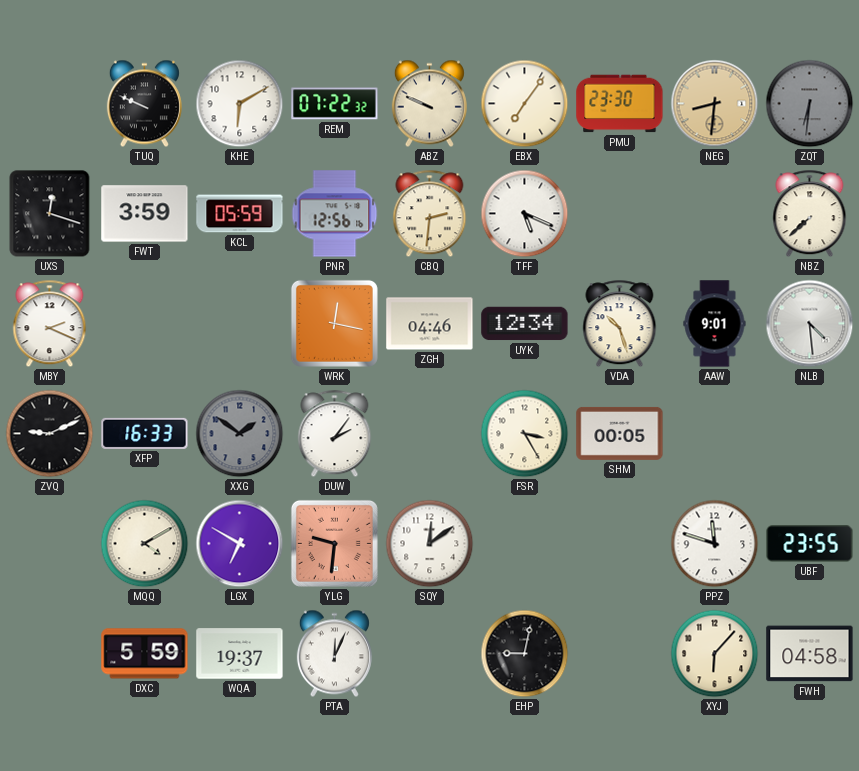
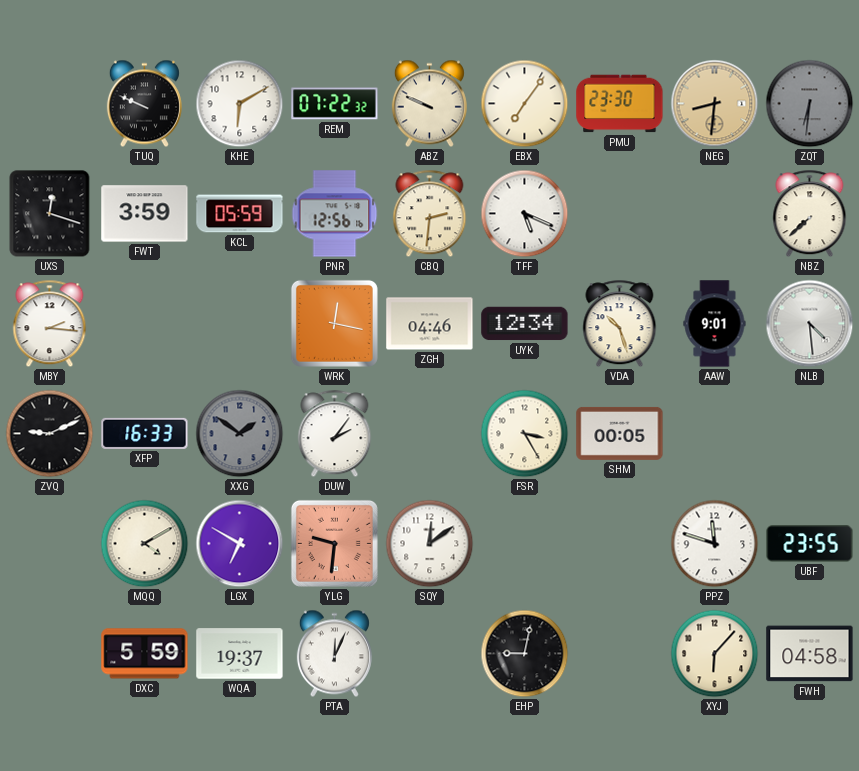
MBY: 2:19 -> 2:16
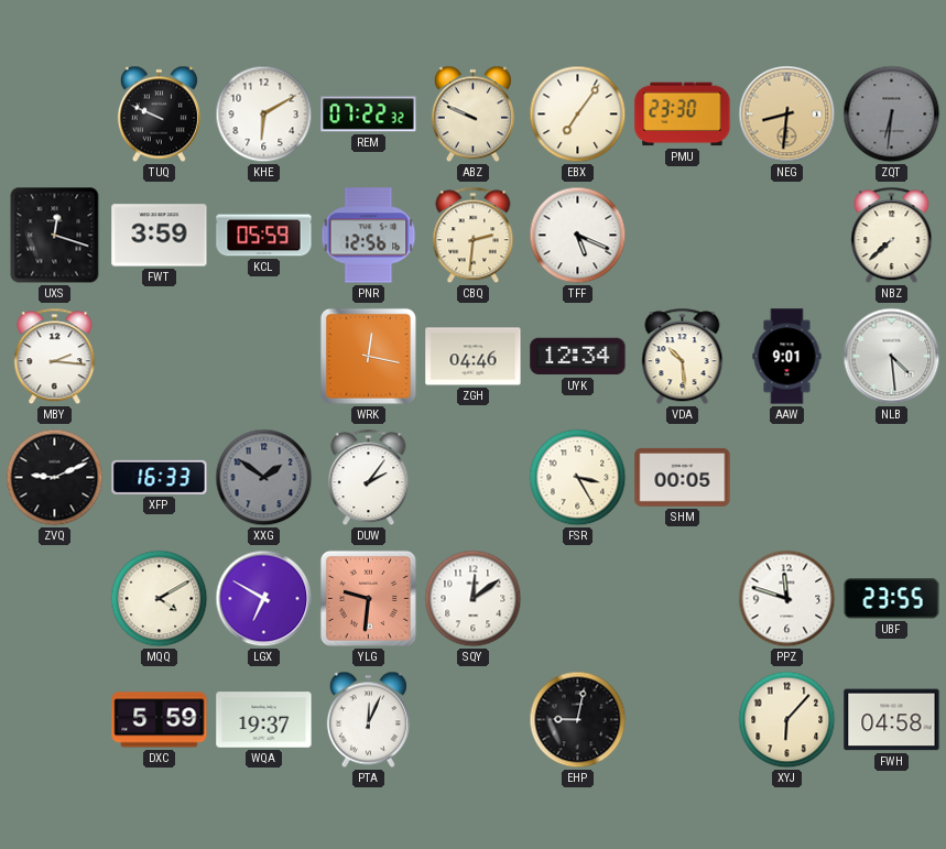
VDA: 10:27 -> 10:29
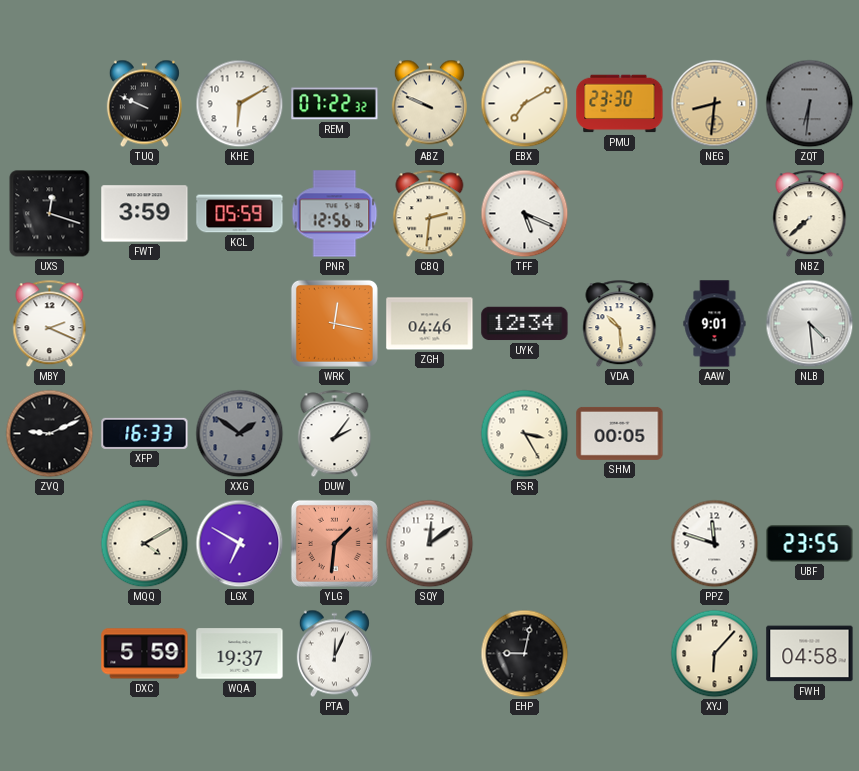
EBX: 7:06 -> 7:10
MBY: 2:16 -> 2:19
YLG: 9:31 -> 1:31
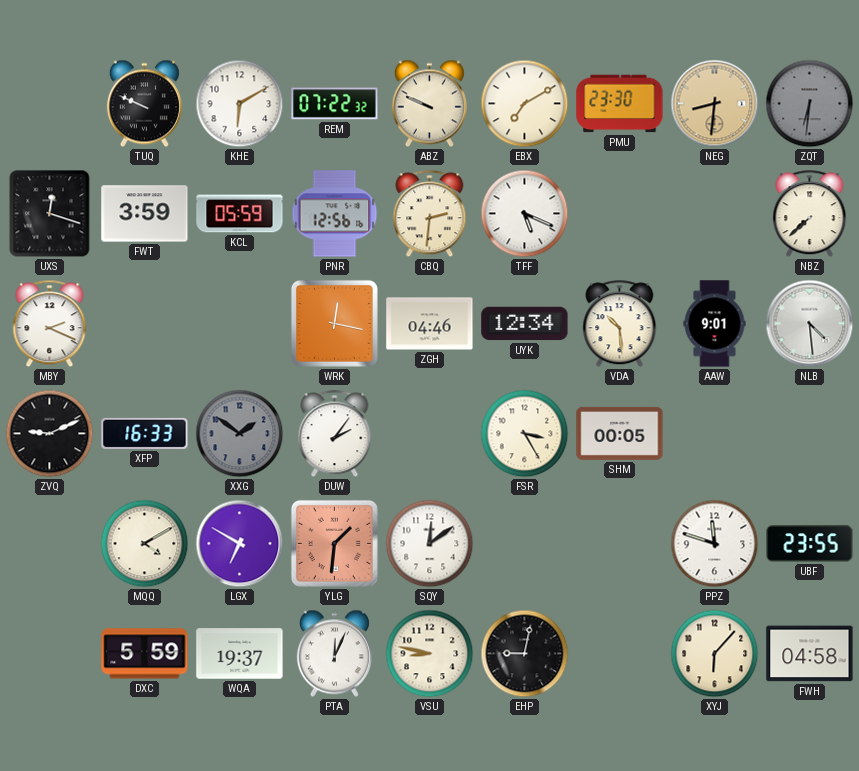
VSU: none -> 8:47
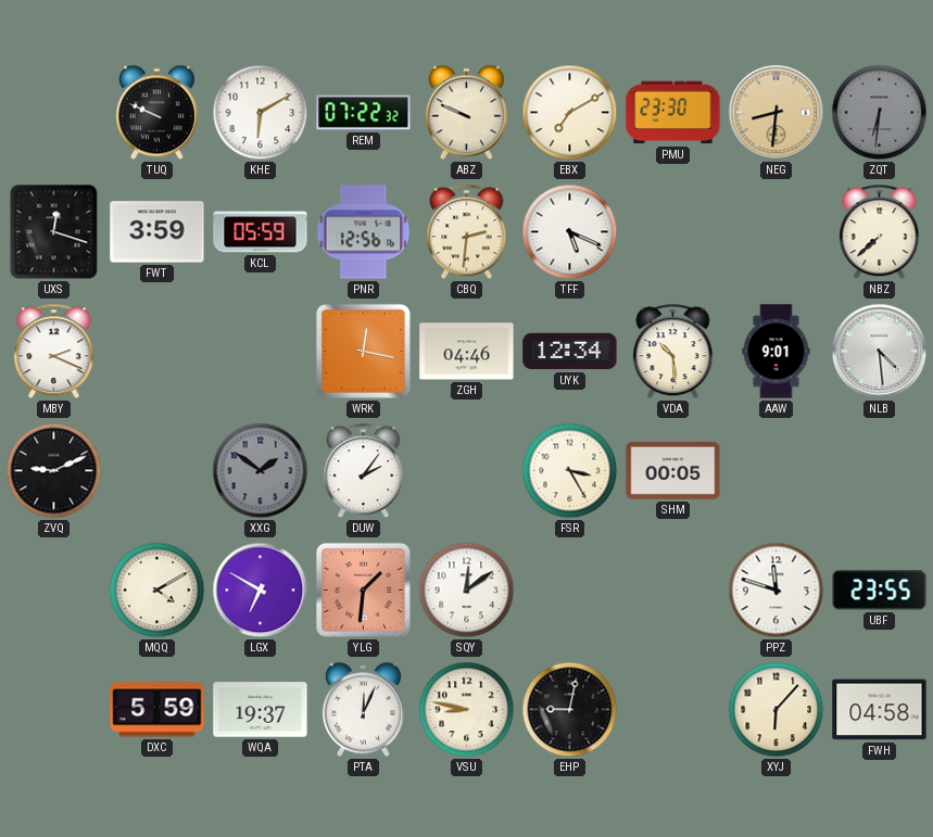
XFP: 16:33 -> none
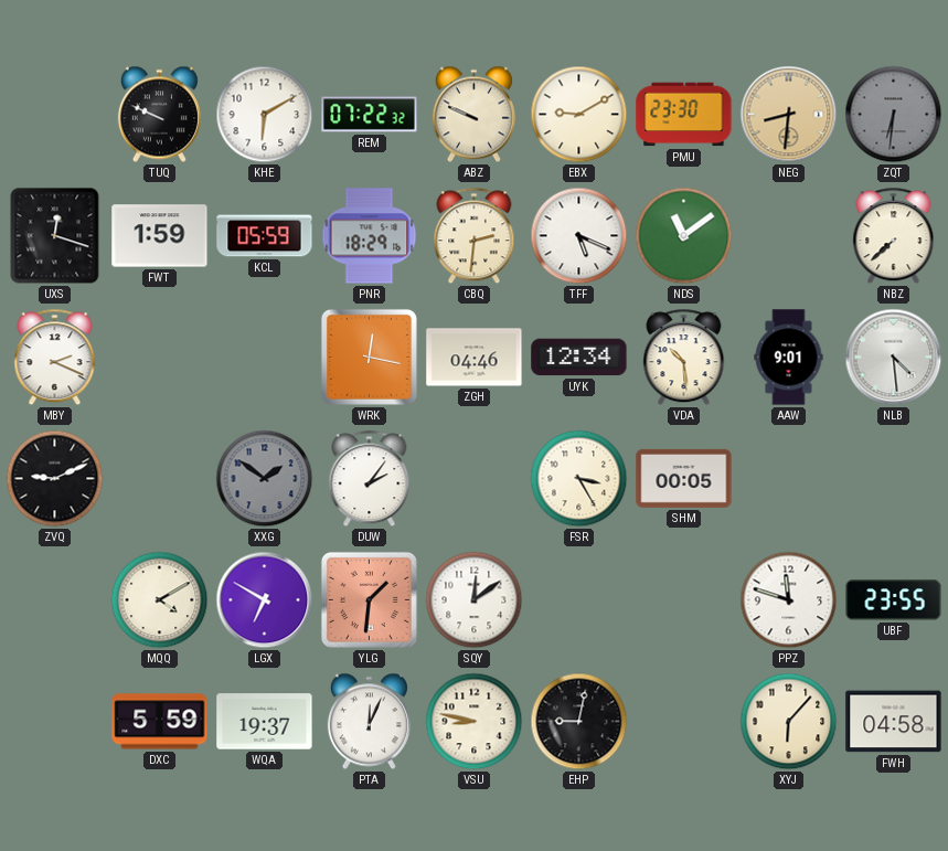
EBX: 7:10 -> 9:10
FWT: 3:59 -> 1:59
PNR: 12:56 -> 18:29
NDS: none -> 11:09
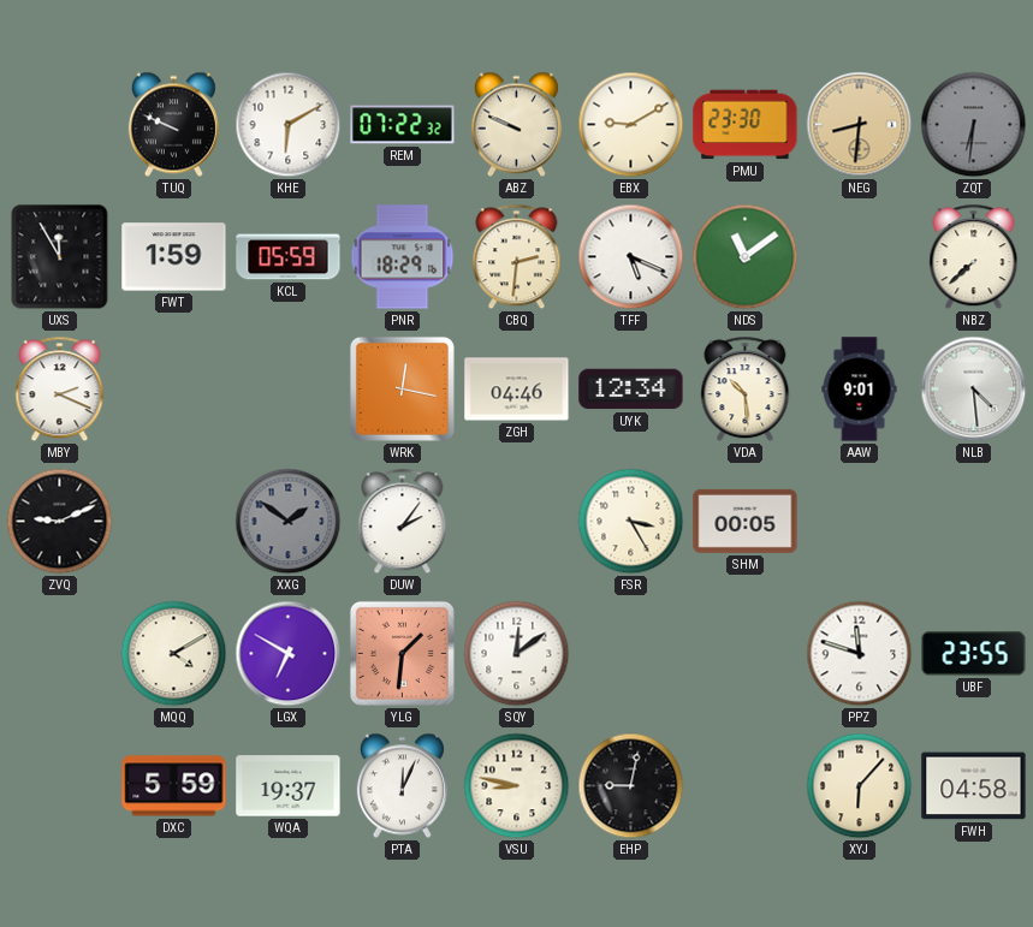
UXS: 12:18 -> 11:55
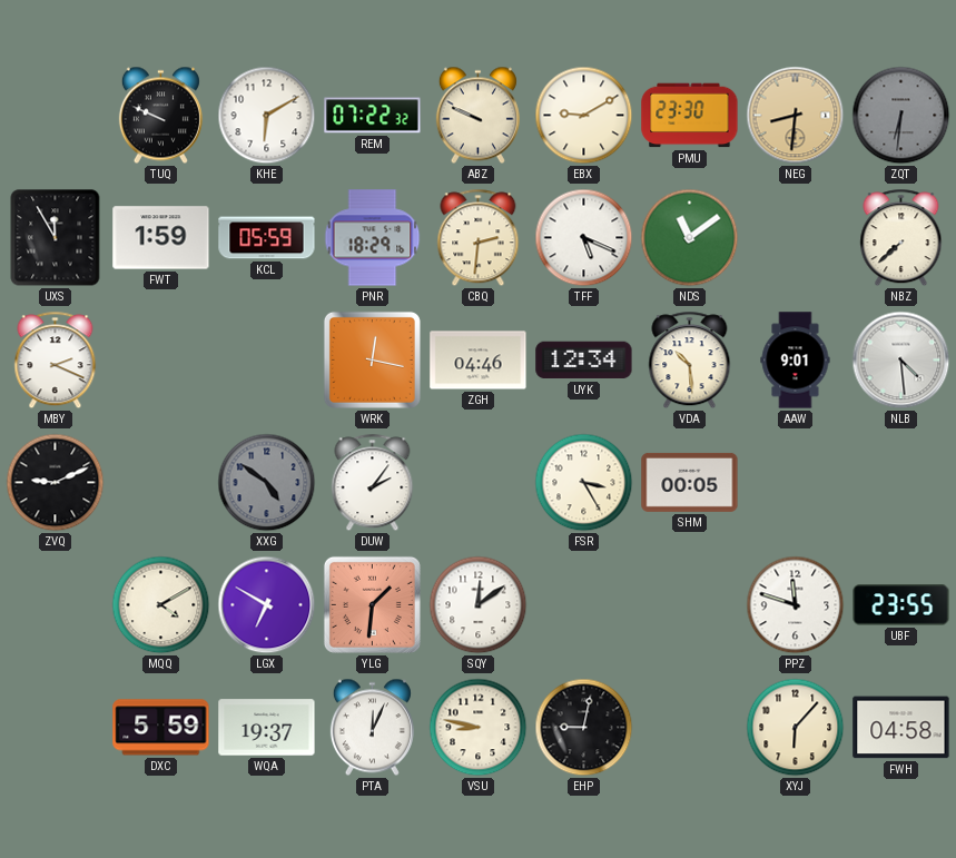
XXG: 1:51 -> 4:51
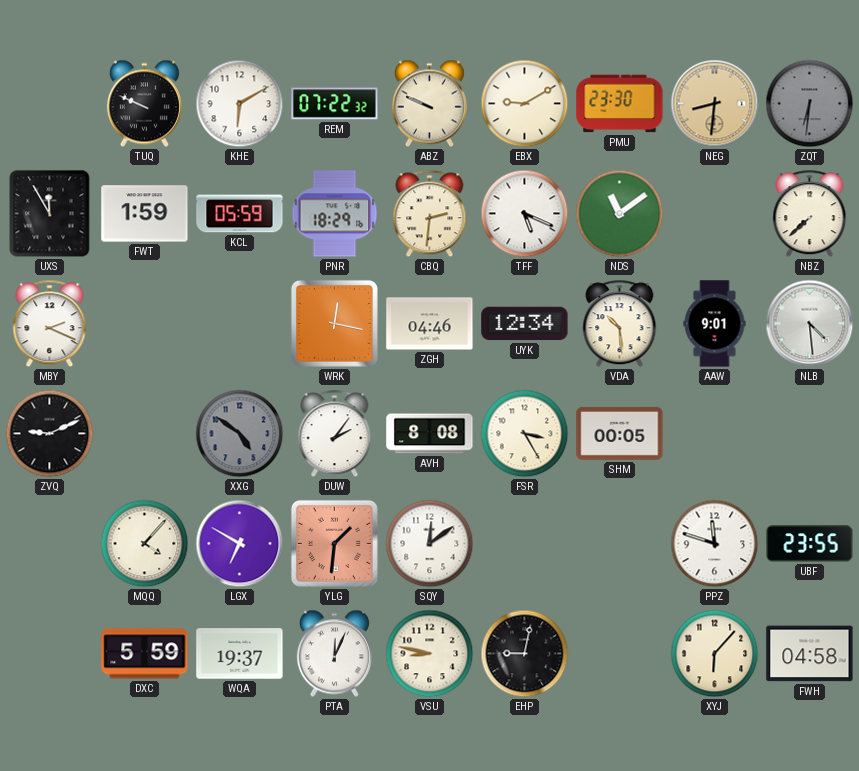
AVH: none -> 8:08
MQQ: 4:10 -> 4:07
